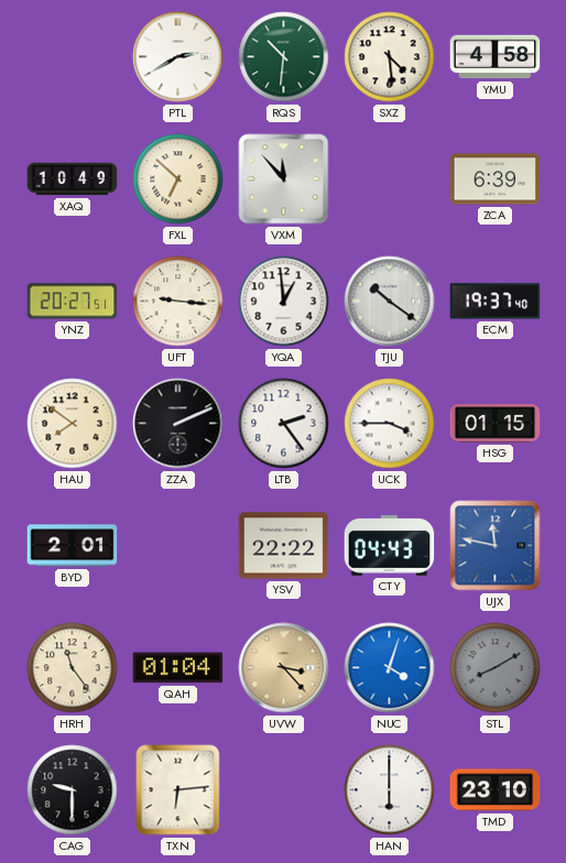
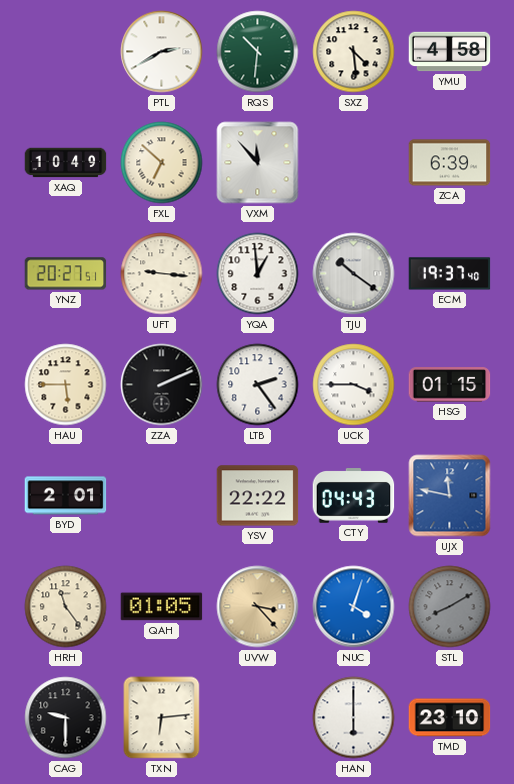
HAU: 7:51 -> 5:45
QAH: 01:04 -> 01:05
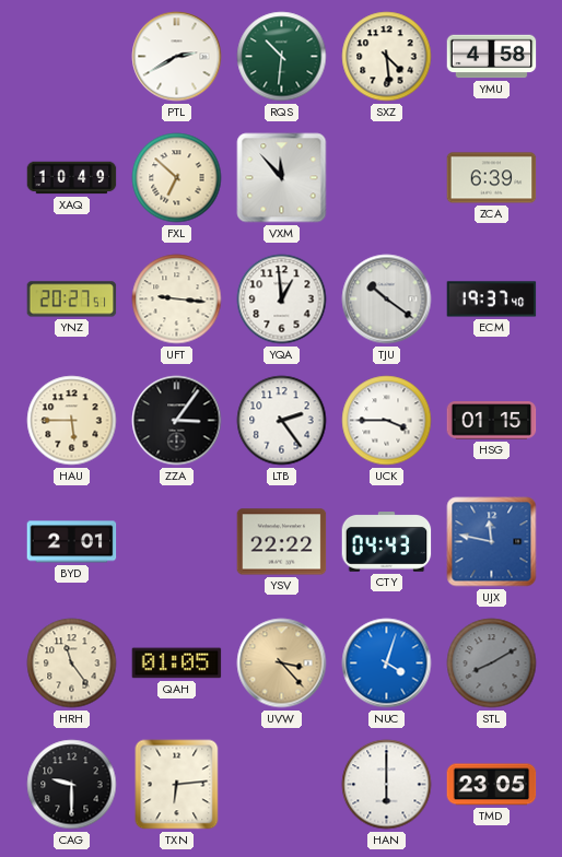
ZZA: 2:11 -> 3:06
TMD: 23:10 -> 23:05
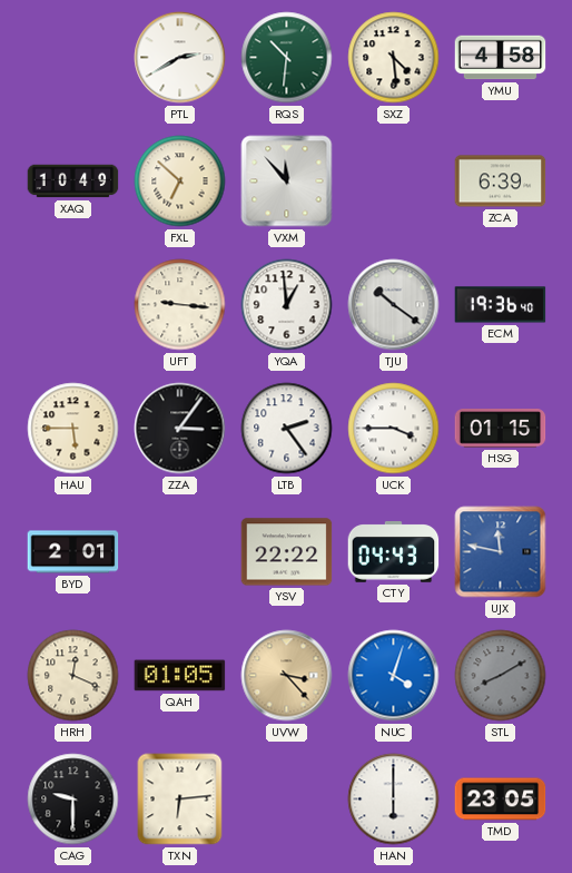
YNZ: 20:27 -> none
ECM: 19:37 -> 19:36
HRH: 11:24 -> 12:19
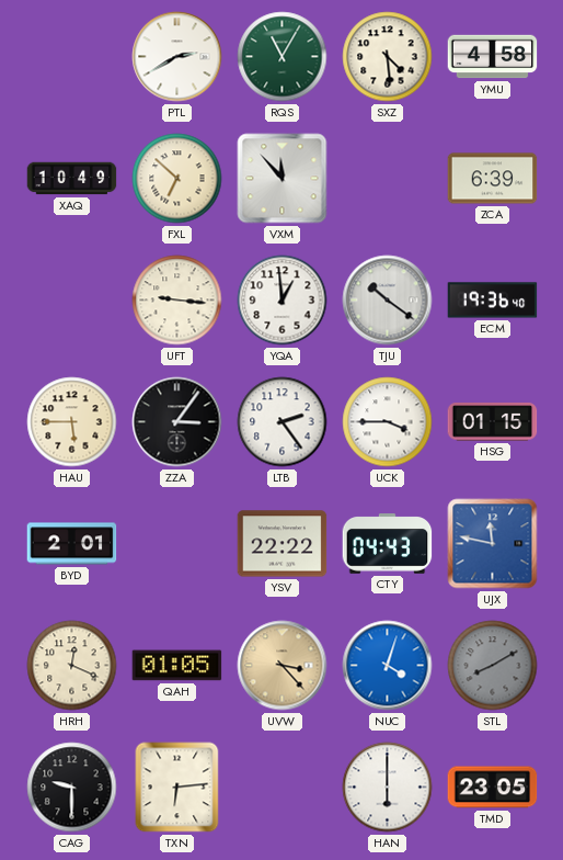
RQS: 10:31 -> 11:05
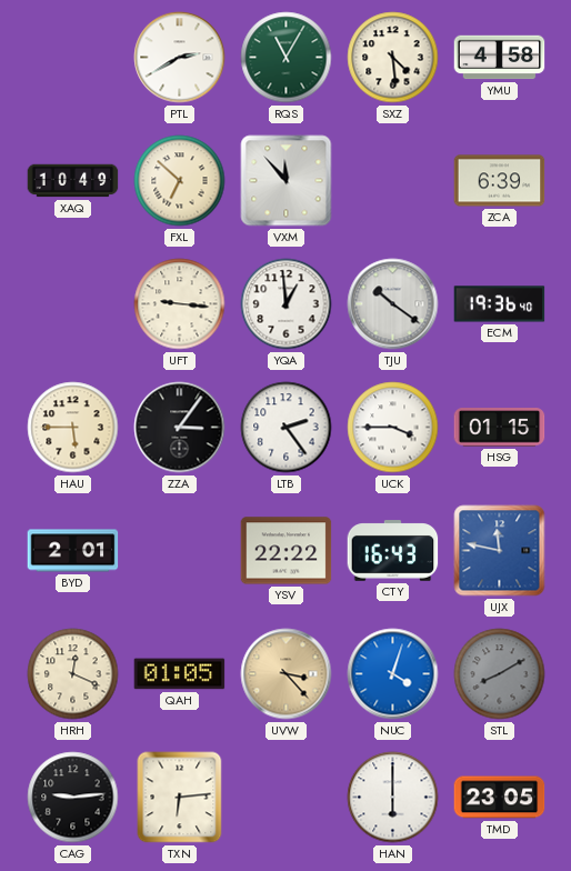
CTY: 04:43 -> 16:43
CAG: 9:30 -> 9:14
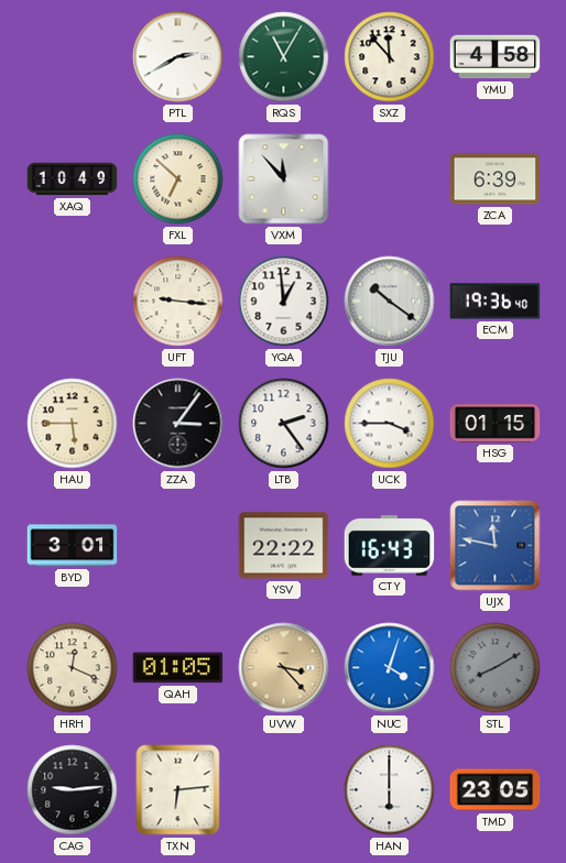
SXZ: 4:29 -> 11:53
BYD: 2:01 -> 3:01
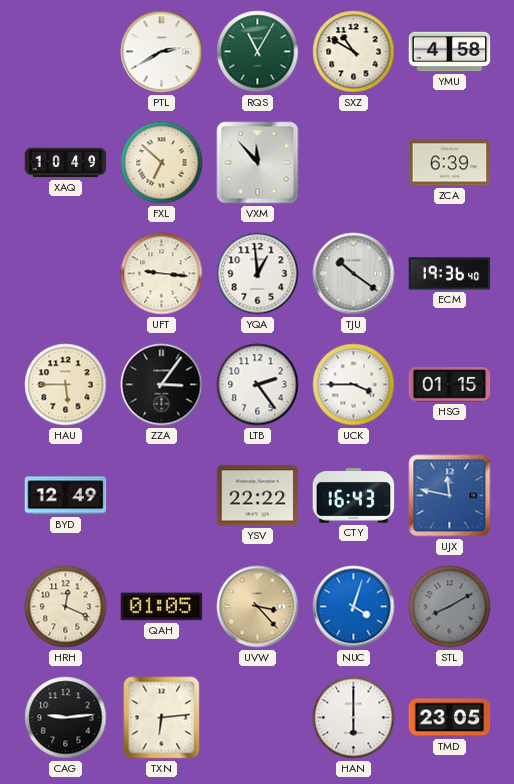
SXZ: 11:53 -> 10:50
BYD: 3:01 -> 12:49
